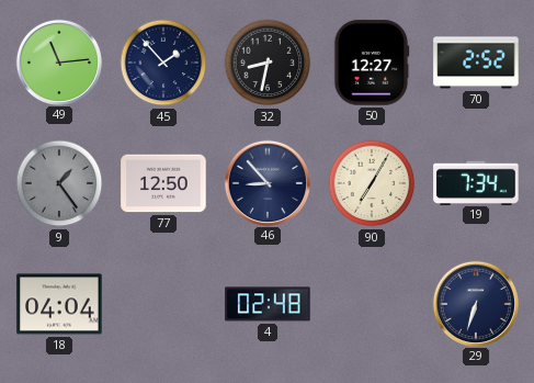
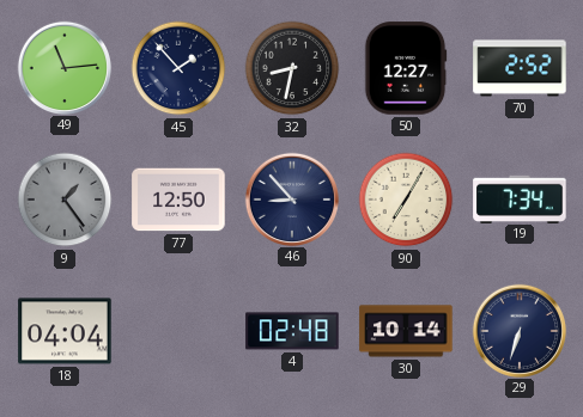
30: none -> 10:14
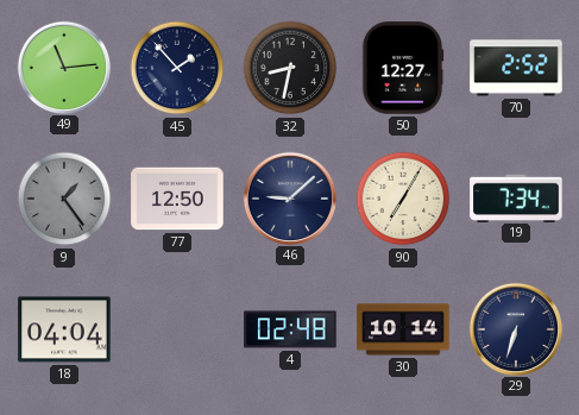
46: 8:53 -> 9:08
